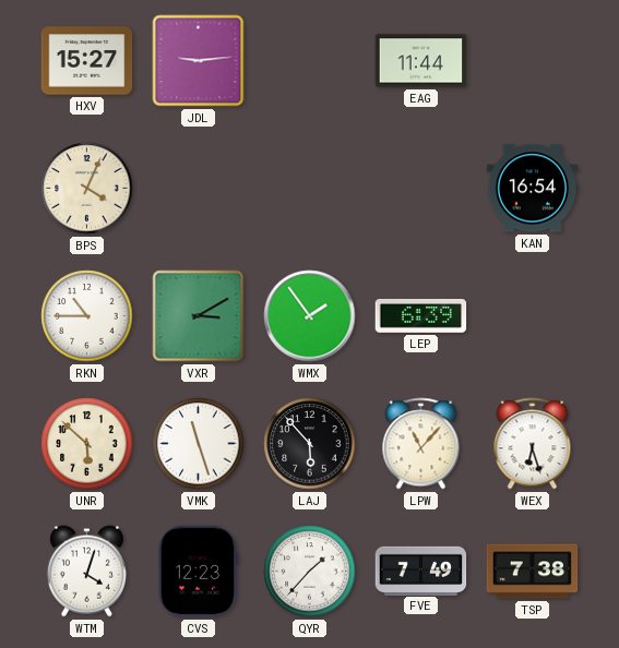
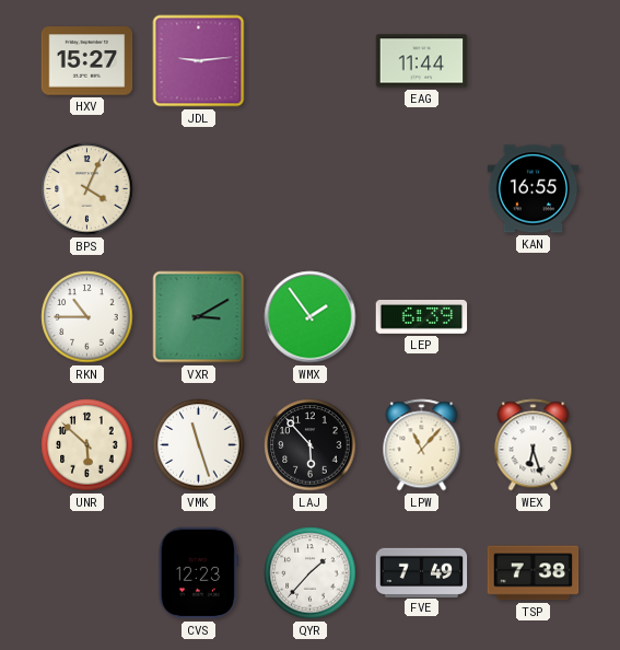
KAN: 16:54 -> 16:55
WTM: 4:03 -> none
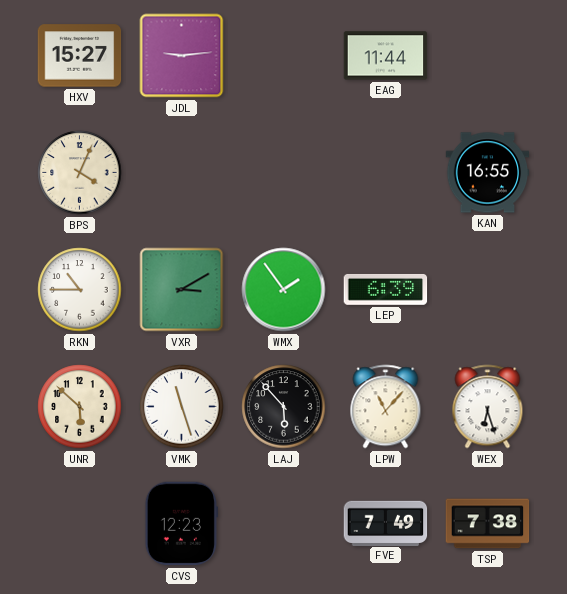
QYR: 1:37 -> none
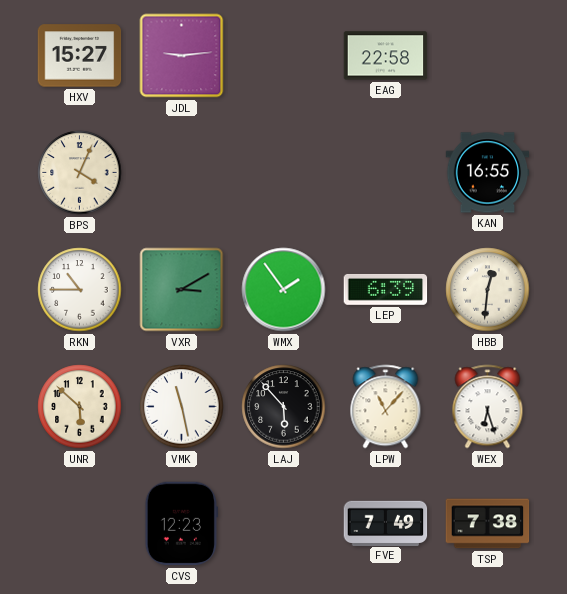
EAG: 11:44 -> 22:58
HBB: none -> 12:31
VMK: 11:27 -> 11:28
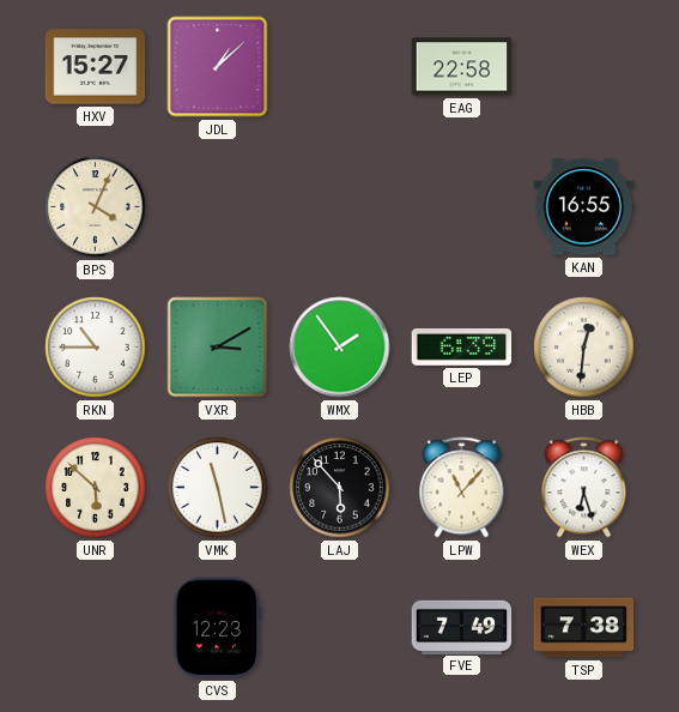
JDL: 9:14 -> 1:08
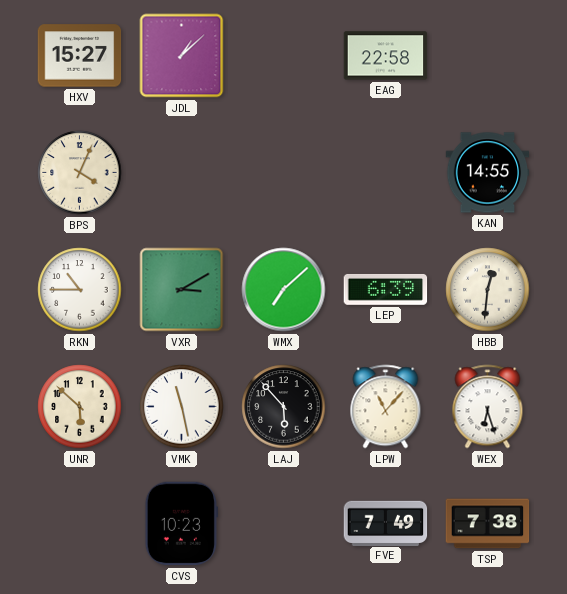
KAN: 16:55 -> 14:55
WMX: 1:54 -> 7:08
CVS: 12:23 -> 10:23
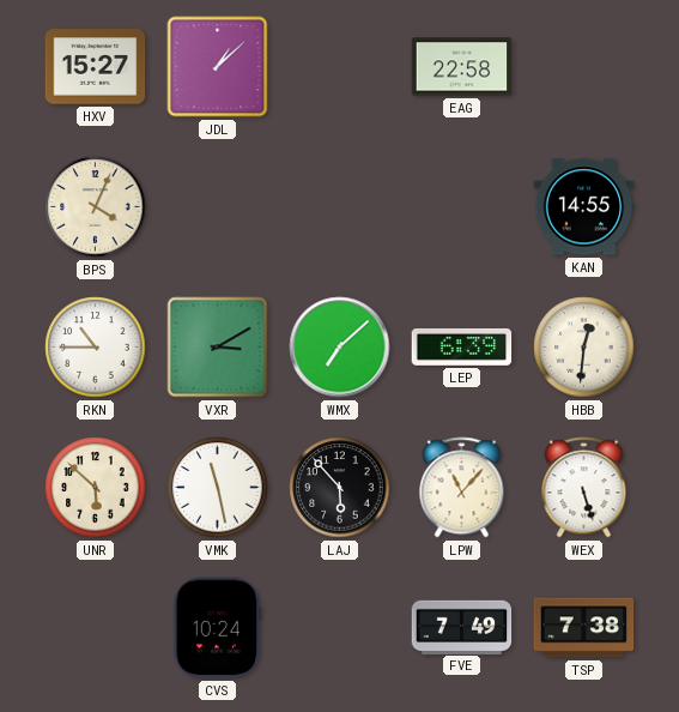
WEX: 6:27 -> 5:27
CVS: 10:23 -> 10:24
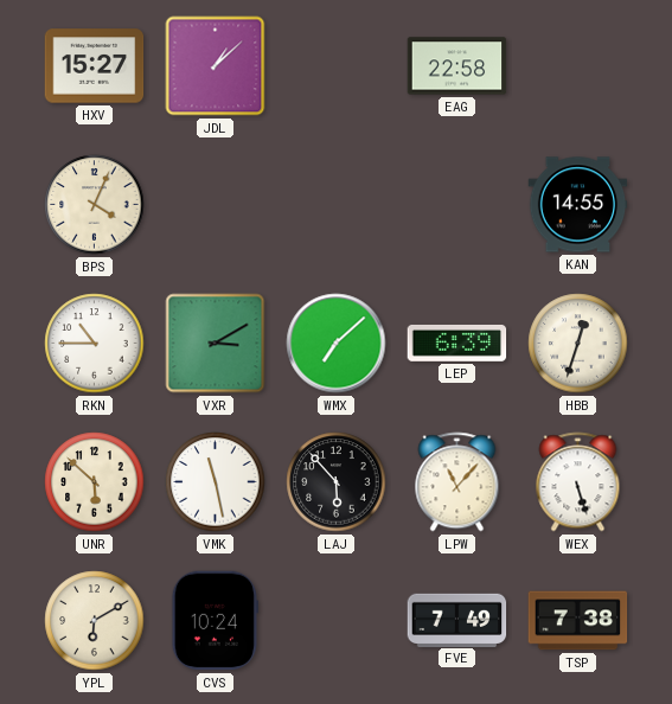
HBB: 12:31 -> 12:33
YPL: none -> 6:10
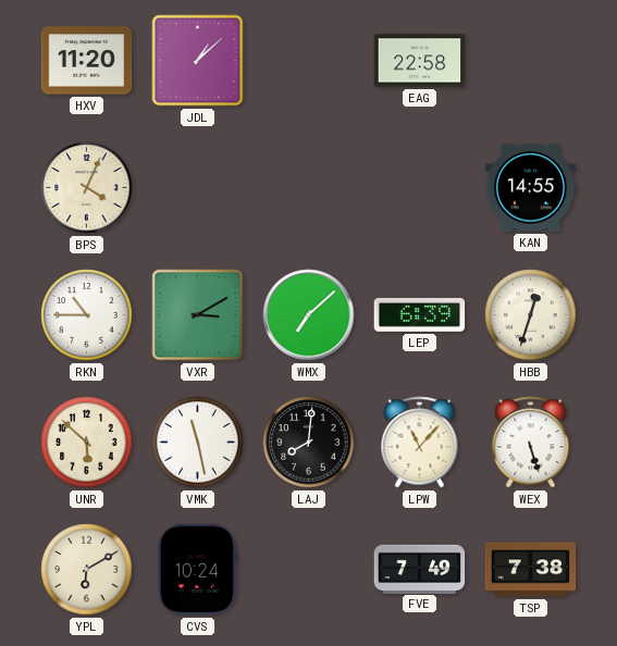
HXV: 15:27 -> 11:20
LAJ: 5:53 -> 8:01
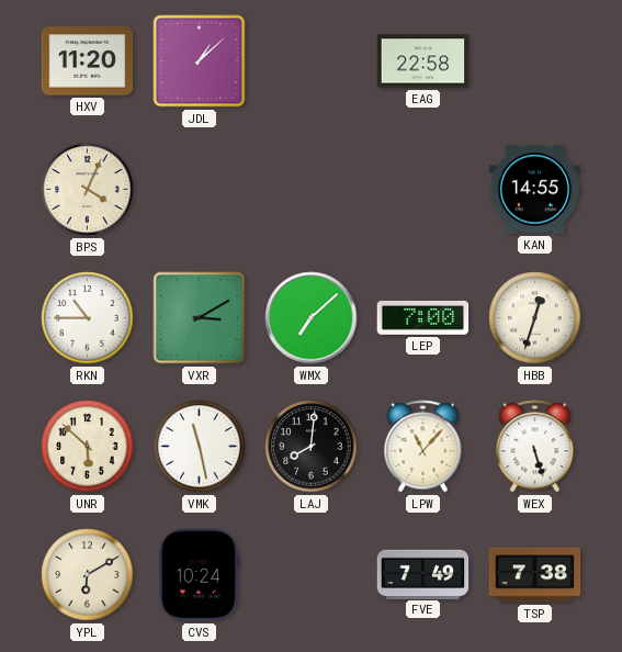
LEP: 6:39 -> 7:00
